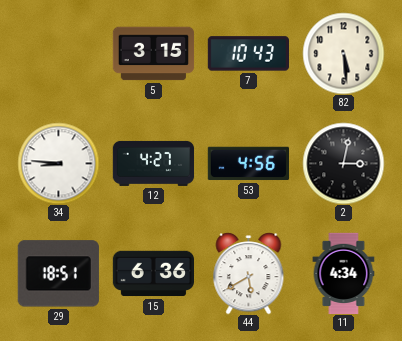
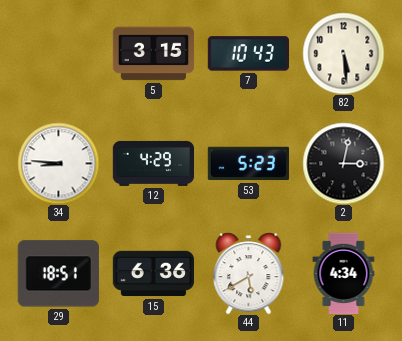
12: 4:27 -> 4:29
53: 4:56 -> 5:23
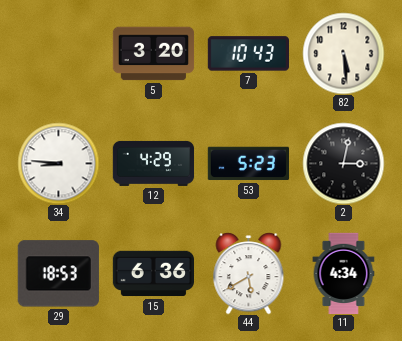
5: 3:15 -> 3:20
29: 18:51 -> 18:53
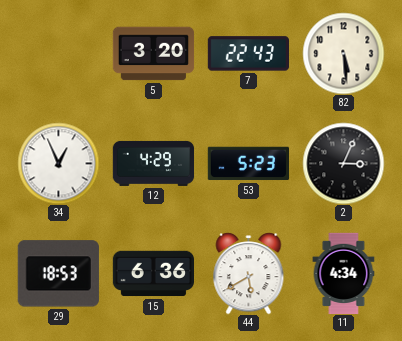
7: 10:43 -> 22:43
34: 8:46 -> 12:56
2: 3:02 -> 3:04
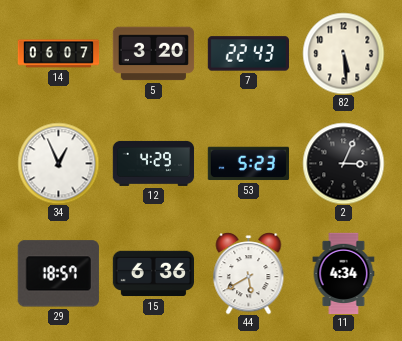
14: none -> 06:07
29: 18:53 -> 18:57
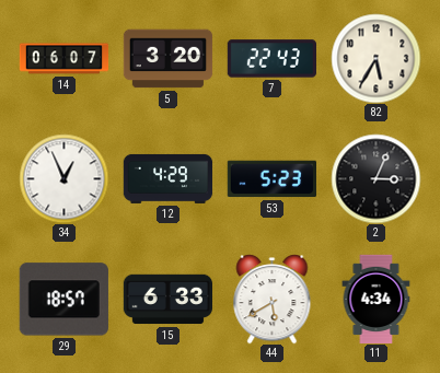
82: 5:29 -> 5:35
15: 6:36 -> 6:33
